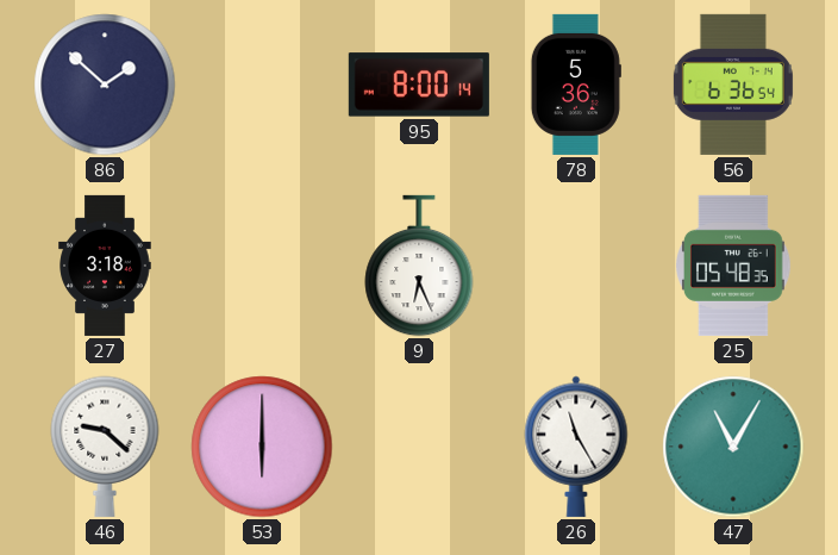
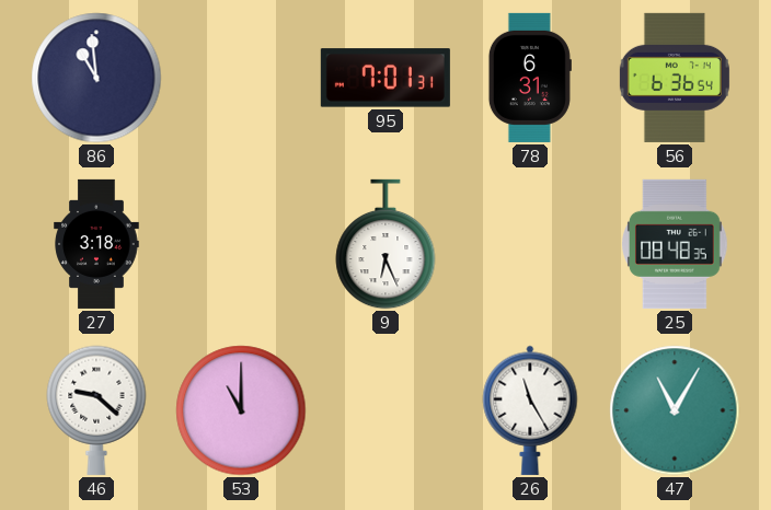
86: 1:52 -> 10:59
95: 8:00 -> 7:01
78: 5:36 -> 6:31
25: 05:48 -> 08:48
53: 6:00 -> 11:00
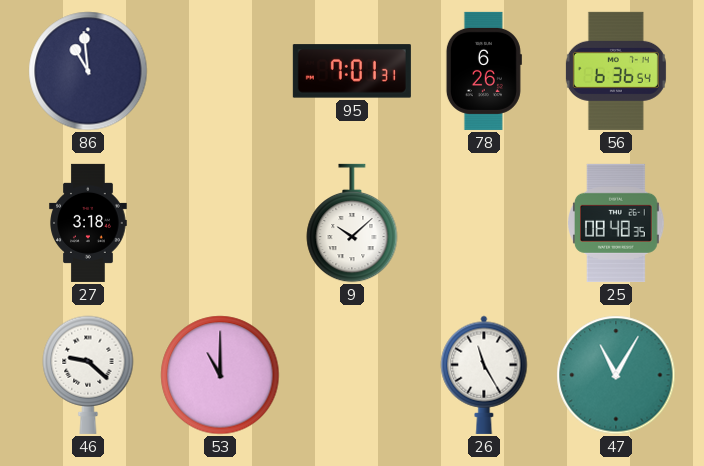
78: 6:31 -> 6:26
9: 6:26 -> 10:08
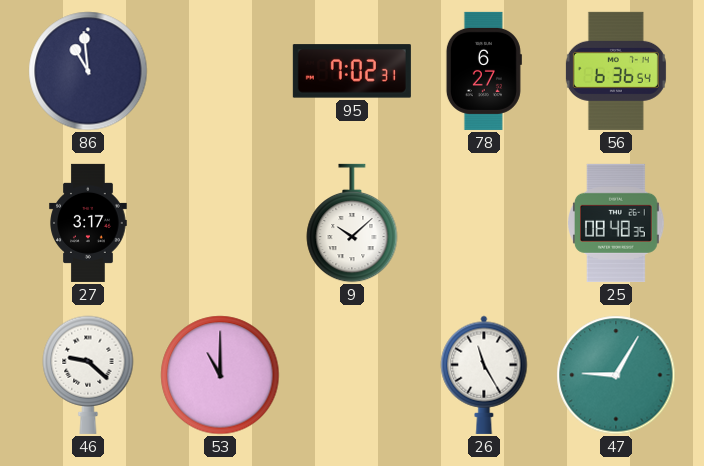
95: 7:01 -> 7:02
78: 6:26 -> 6:27
27: 3:18 -> 3:17
47: 11:05 -> 9:05
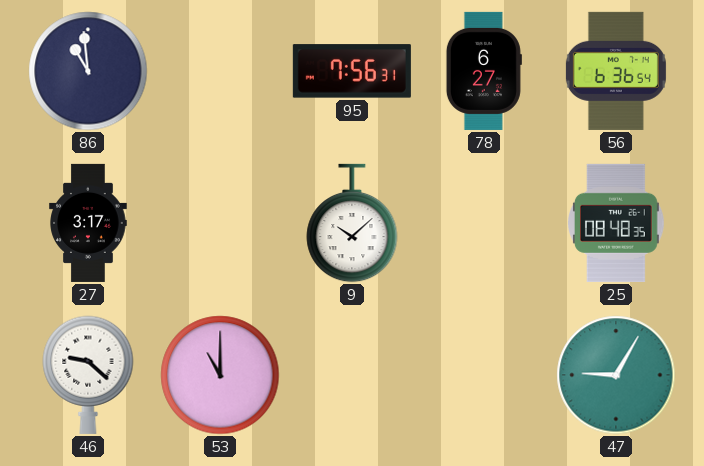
95: 7:02 -> 7:56
26: 11:25 -> none
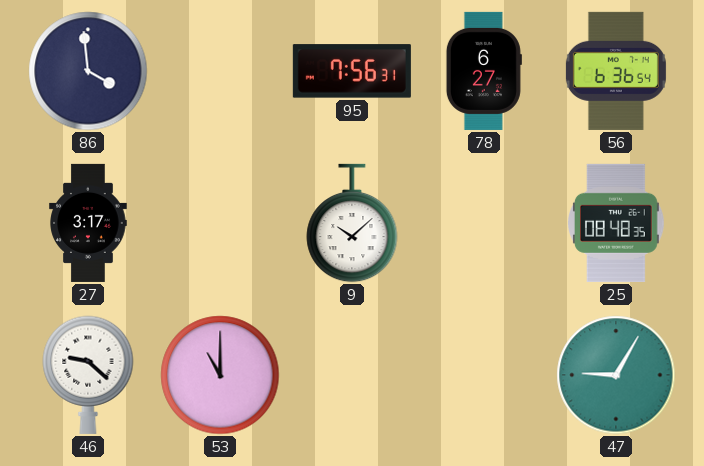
86: 10:59 -> 3:59
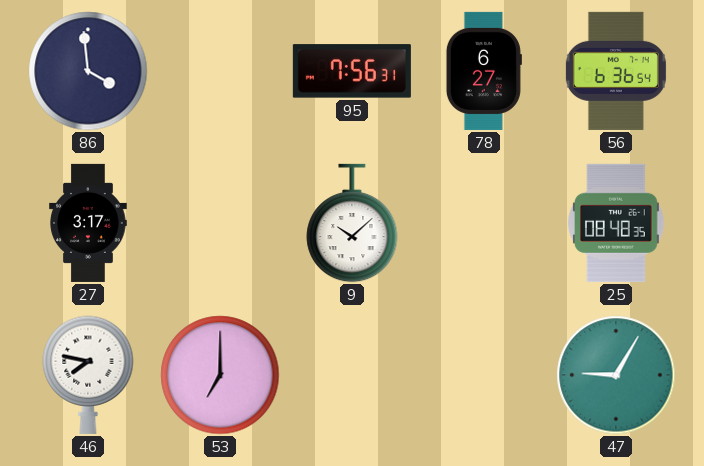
46: 9:22 -> 7:47
53: 11:00 -> 7:00
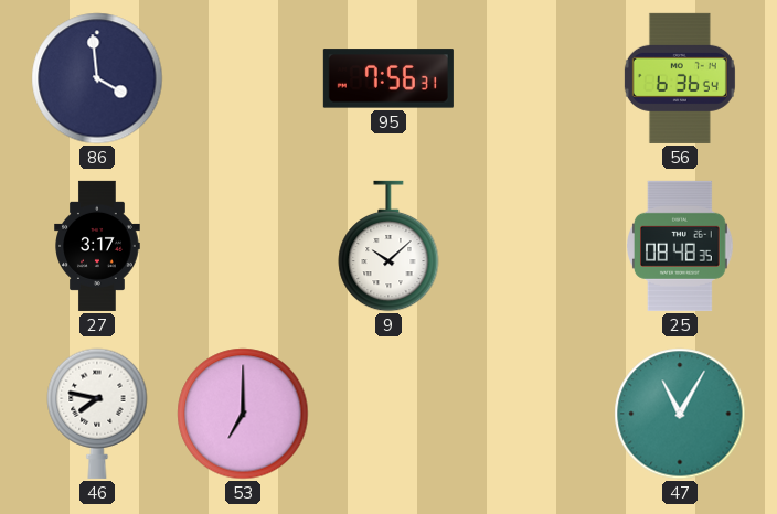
78: 6:27 -> none
47: 9:05 -> 11:05
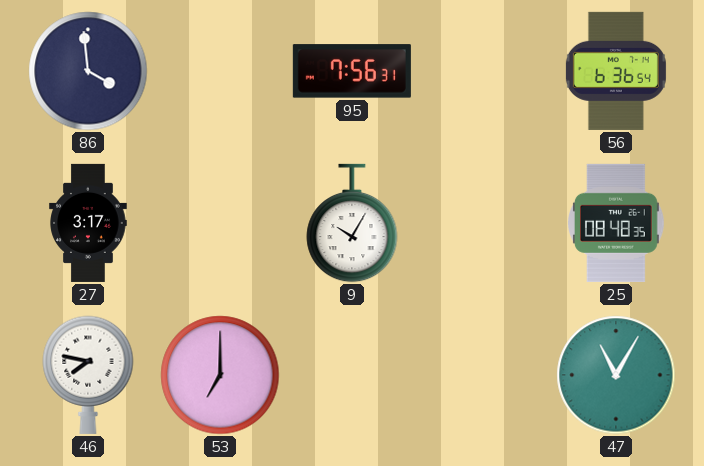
9: 10:08 -> 10:05
